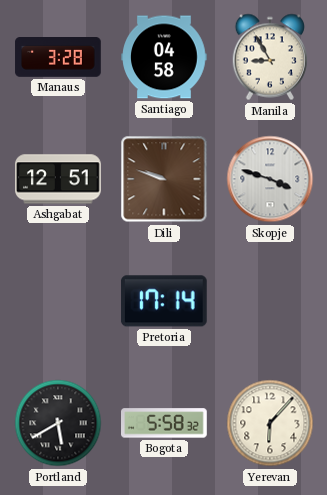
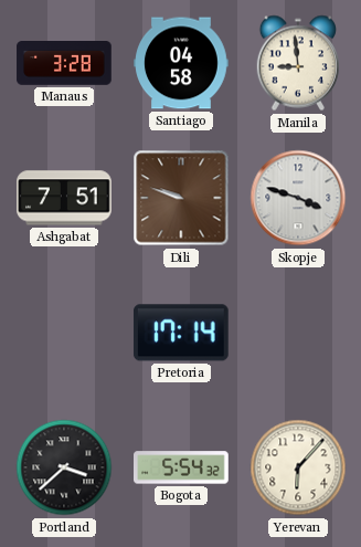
Manila: 8:55 -> 8:59
Ashgabat: 12:51 -> 7:51
Portland: 5:40 -> 3:38
Bogota: 5:58 -> 5:54
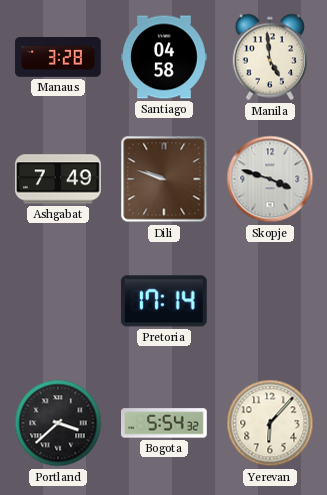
Manila: 8:59 -> 4:59
Ashgabat: 7:51 -> 7:49
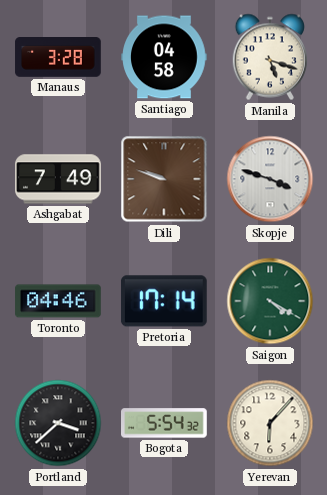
Manila: 4:59 -> 5:18
Toronto: none -> 04:46
Saigon: none -> 4:20
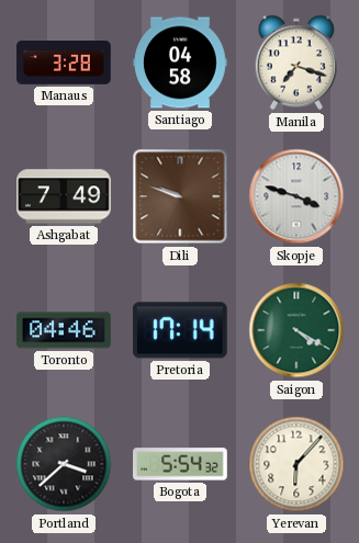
Manila: 5:18 -> 7:18
